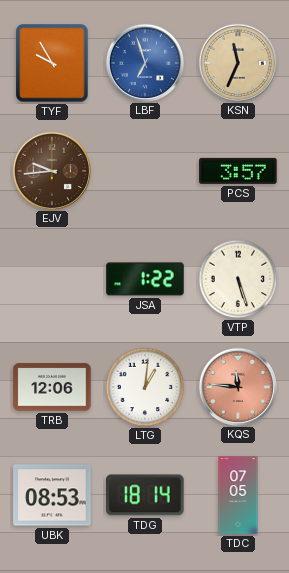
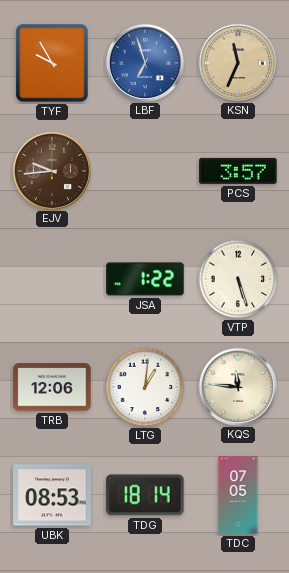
KQS dial: salmon -> cream
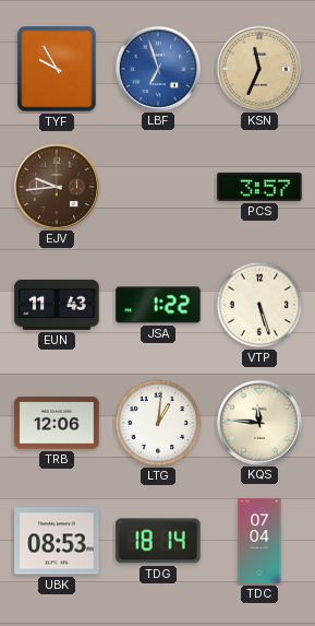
EUN: none -> 11:43
TDC: 07:05 -> 07:04
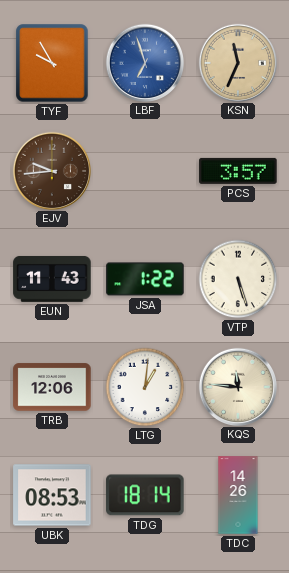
TDC: 07:04 -> 14:26
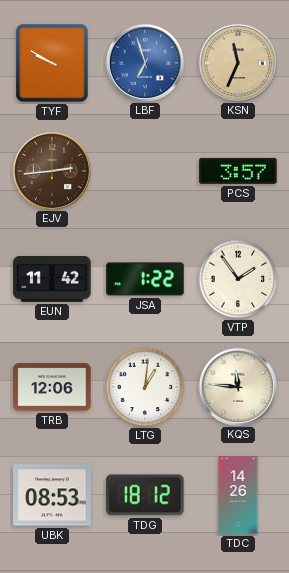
TYF: 9:55 -> 9:50
EJV: 9:44 -> 2:44
EUN: 11:43 -> 11:42
VTP: 5:27 -> 1:54
TDG: 18:14 -> 18:12
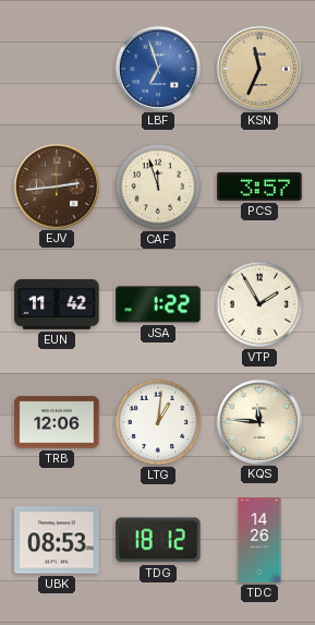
TYF: 9:50 -> none
CAF: none -> 11:57
VTP: 1:54 -> 1:55
